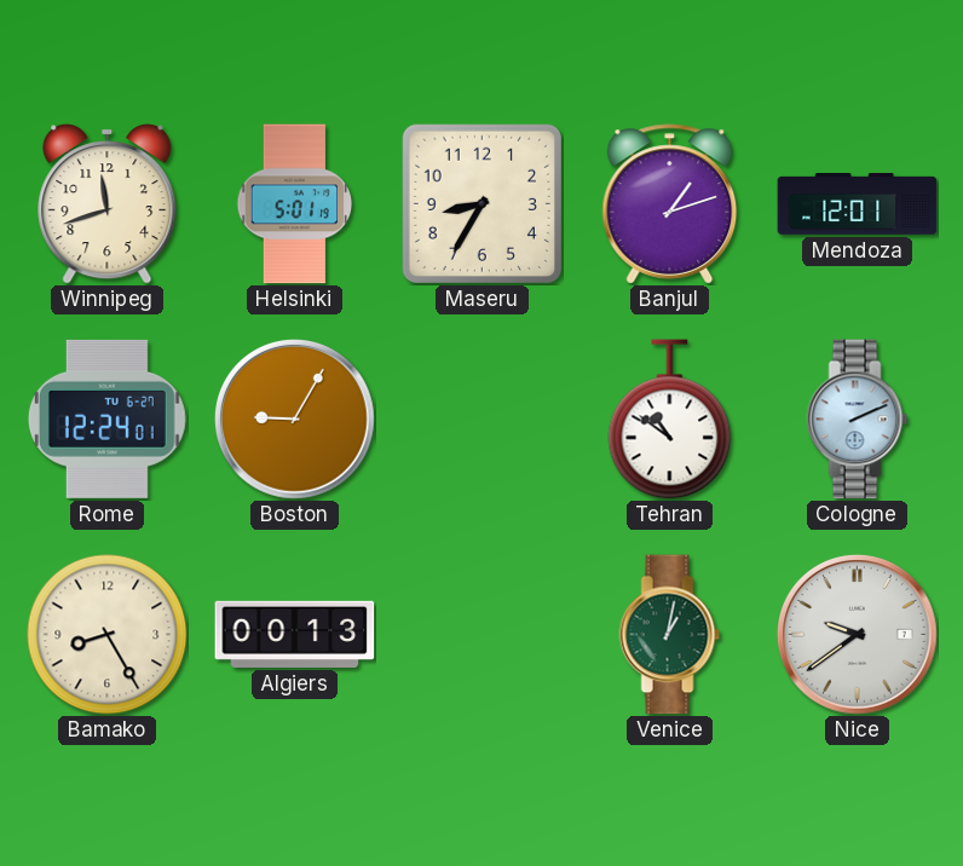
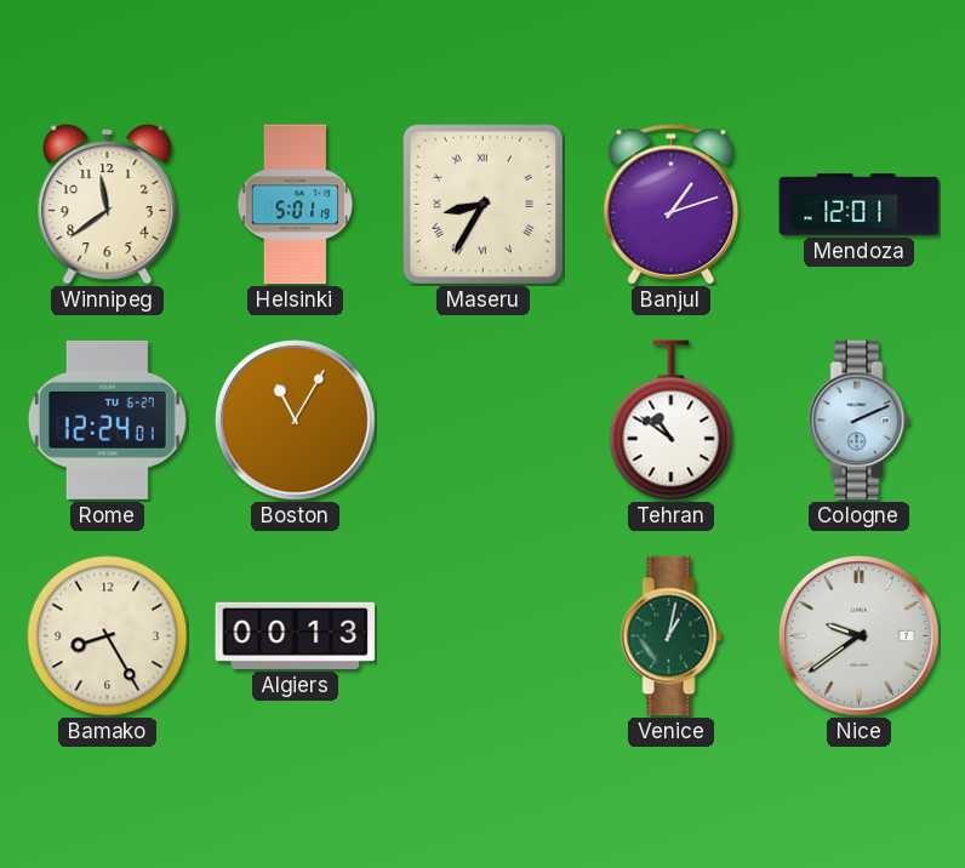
Winnipeg: 11:42 -> 11:39
Maseru numerals: Arabic -> Roman
Boston: 9:05 -> 11:05
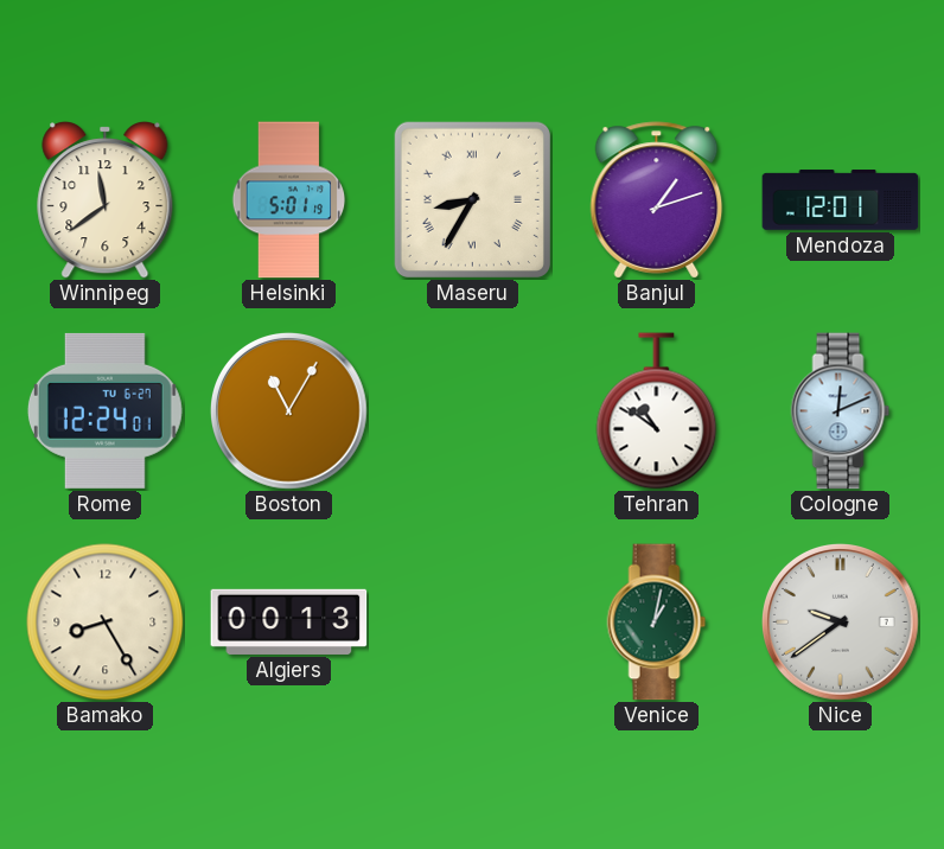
Cologne: 2:11 -> 12:11
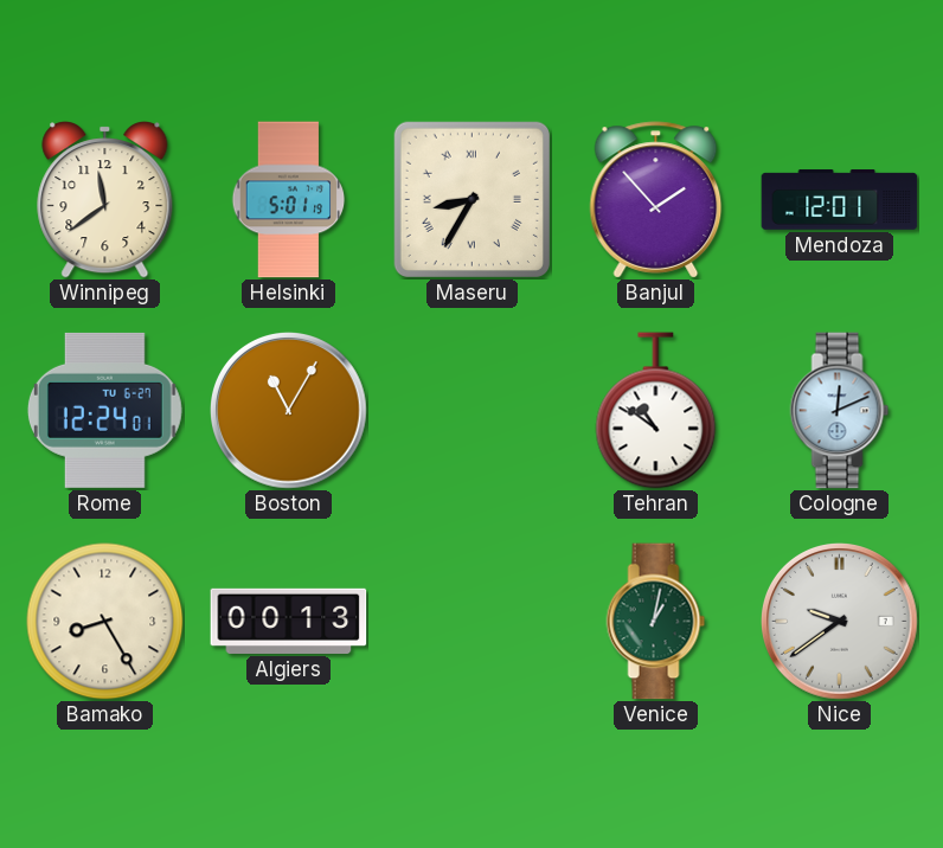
Banjul: 1:12 -> 1:53
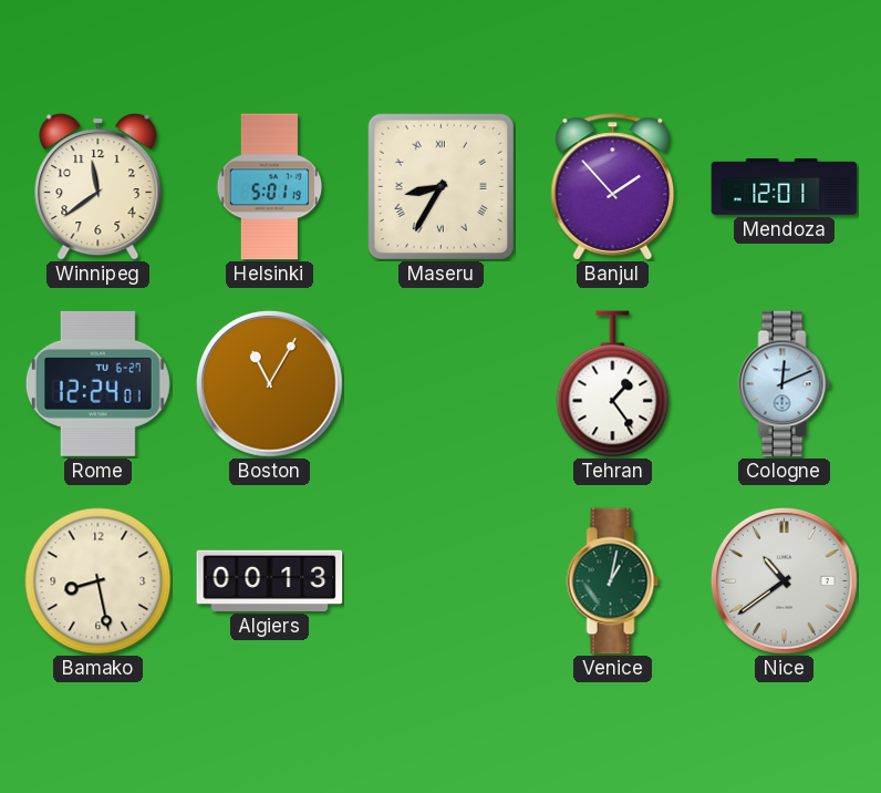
Tehran: 10:51 -> 1:24
Bamako: 8:25 -> 8:28
Nice: 9:39 -> 10:39
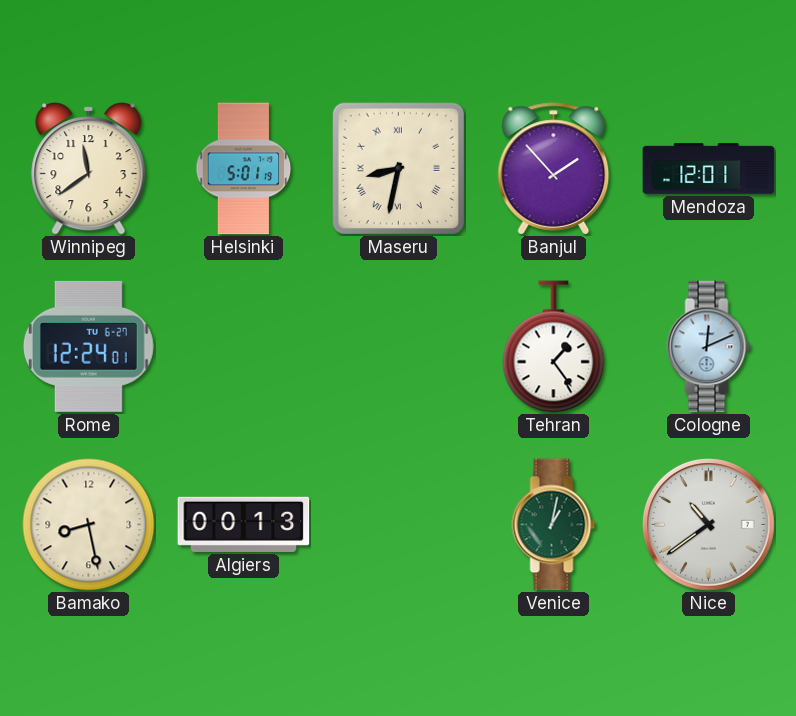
Maseru: 8:35 -> 8:32
Boston: 11:05 -> none
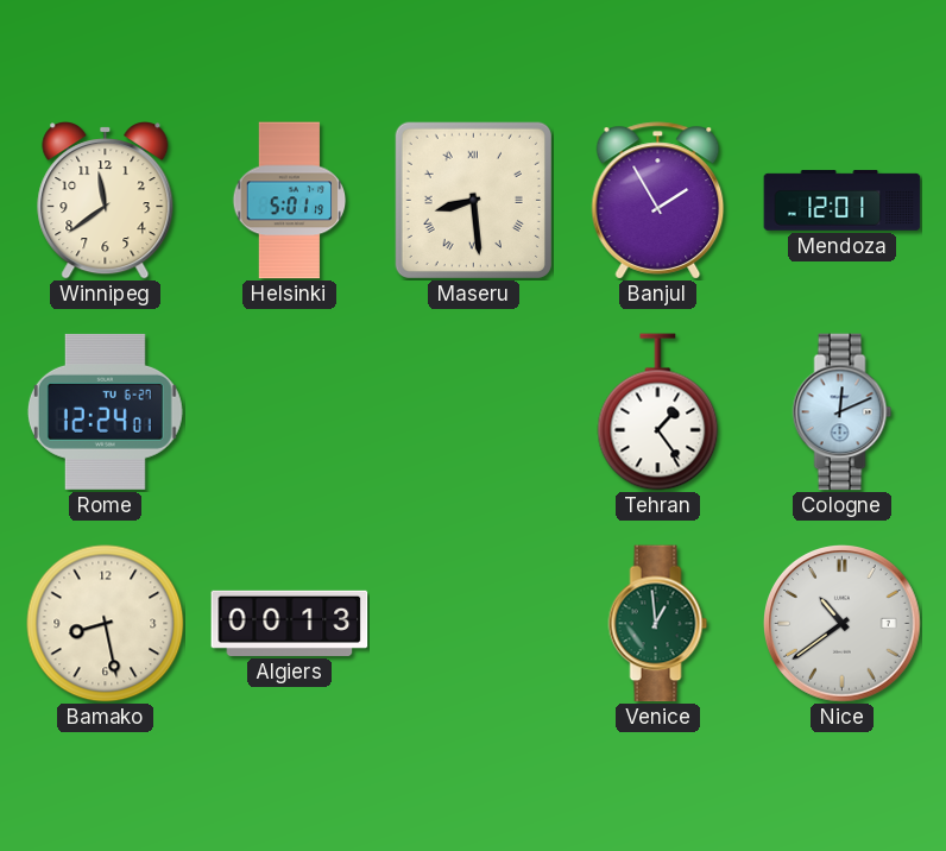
Maseru: 8:32 -> 8:29
Banjul: 1:53 -> 1:55
Venice: 1:02 -> 12:59
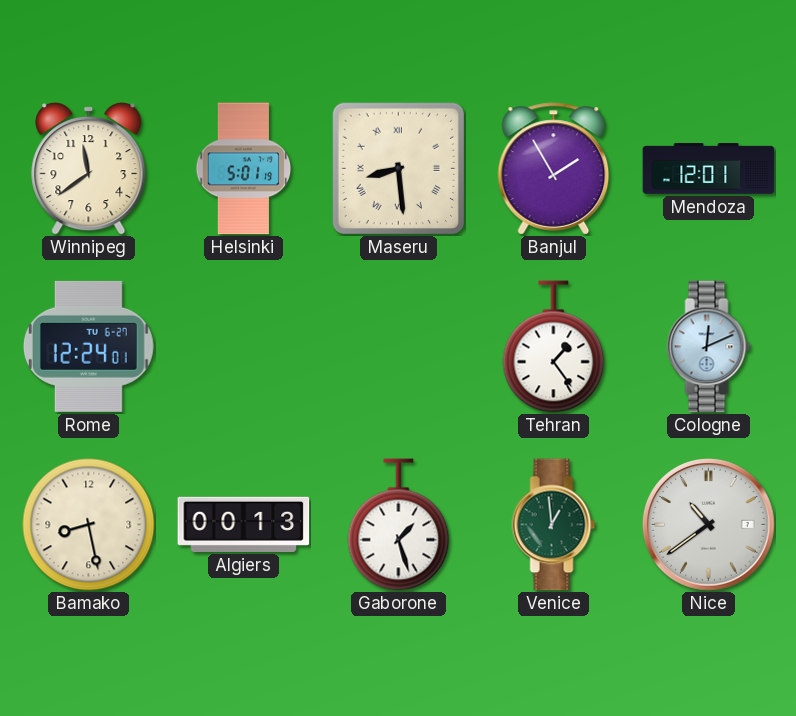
Gaborone: none -> 1:27
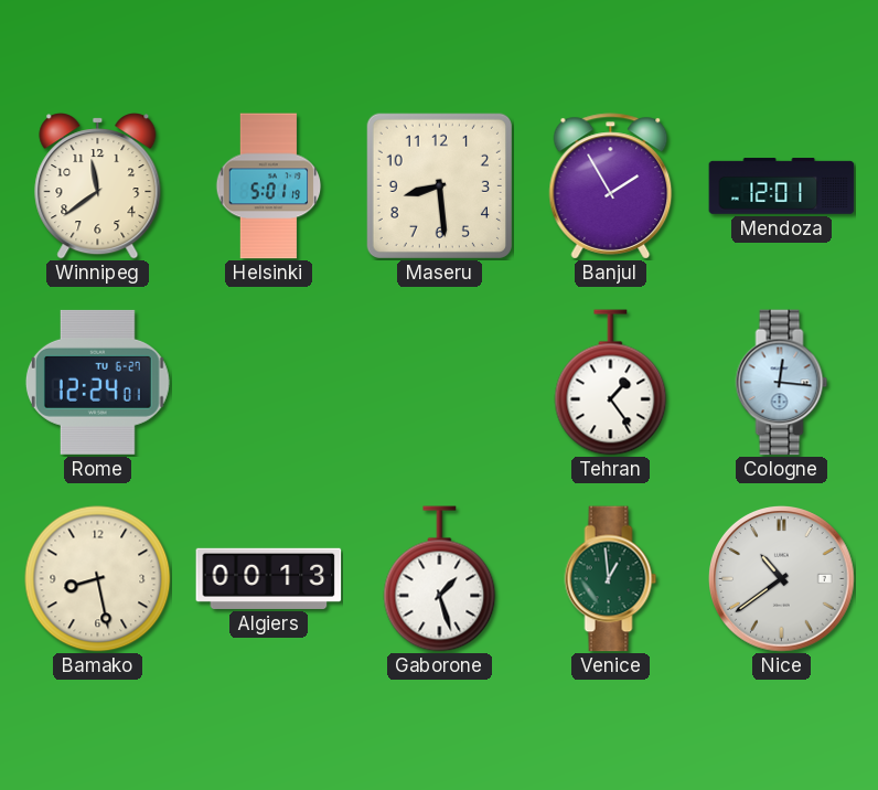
Maseru numerals: Roman -> Arabic
Cologne: 12:11 -> 12:16
